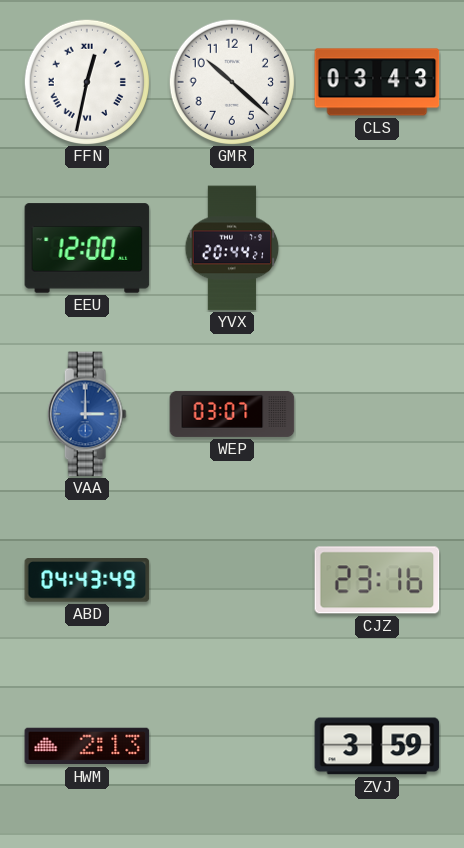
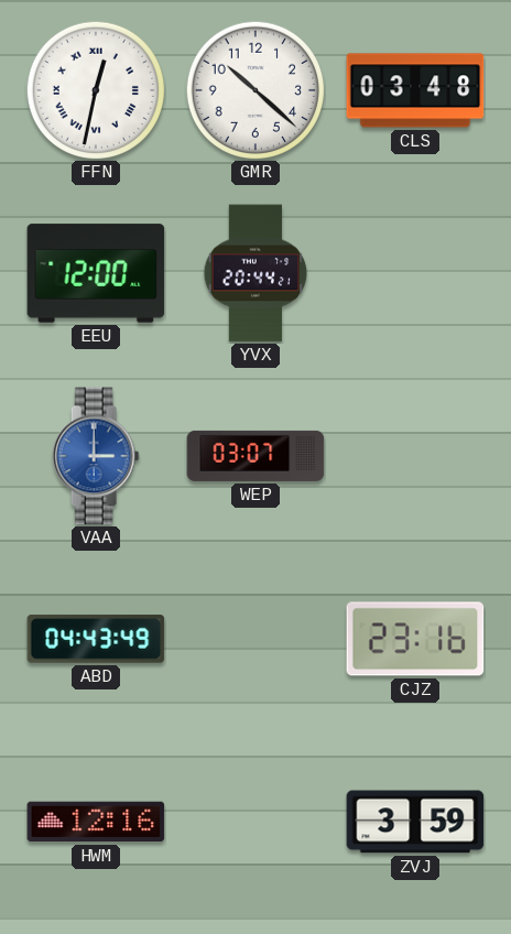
CLS: 03:43 -> 03:48
HWM: 2:13 -> 12:16
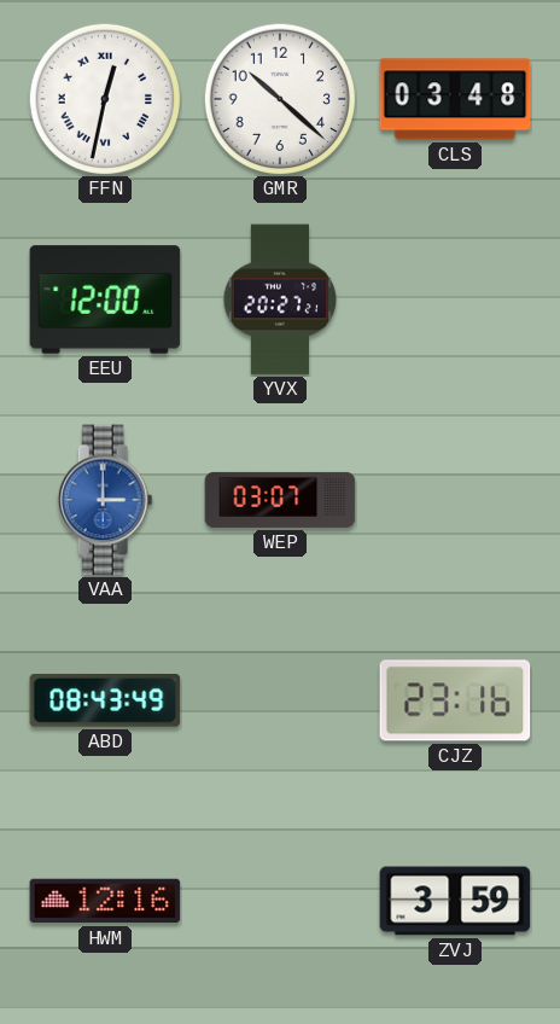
YVX: 20:44 -> 20:27
ABD: 04:43 -> 08:43
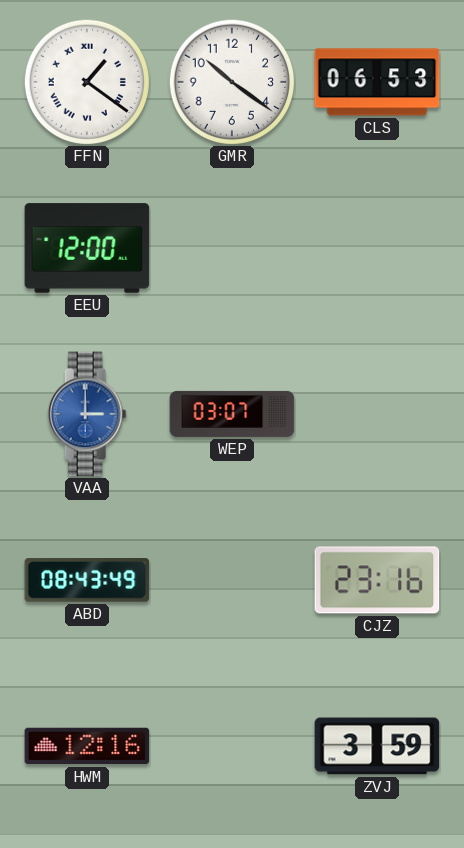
FFN: 12:32 -> 1:21
GMR: 10:22 -> 10:21
CLS: 03:48 -> 06:53
YVX: 20:27 -> none
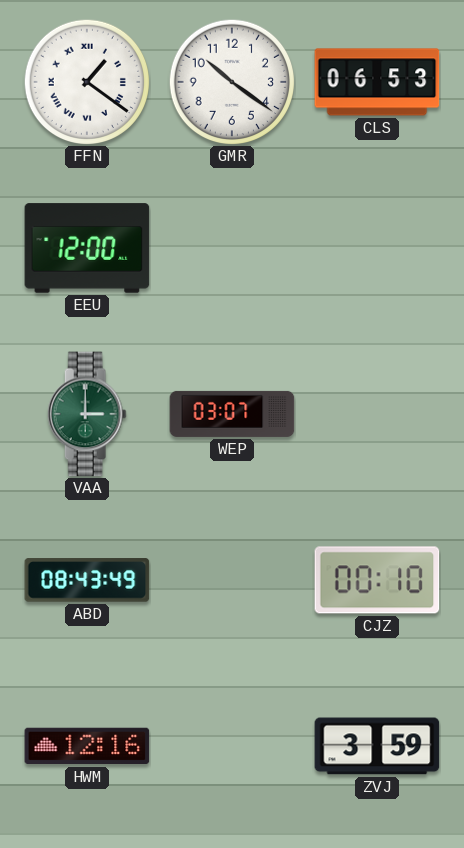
VAA dial: blue -> green
CJZ: 23:16 -> 00:10
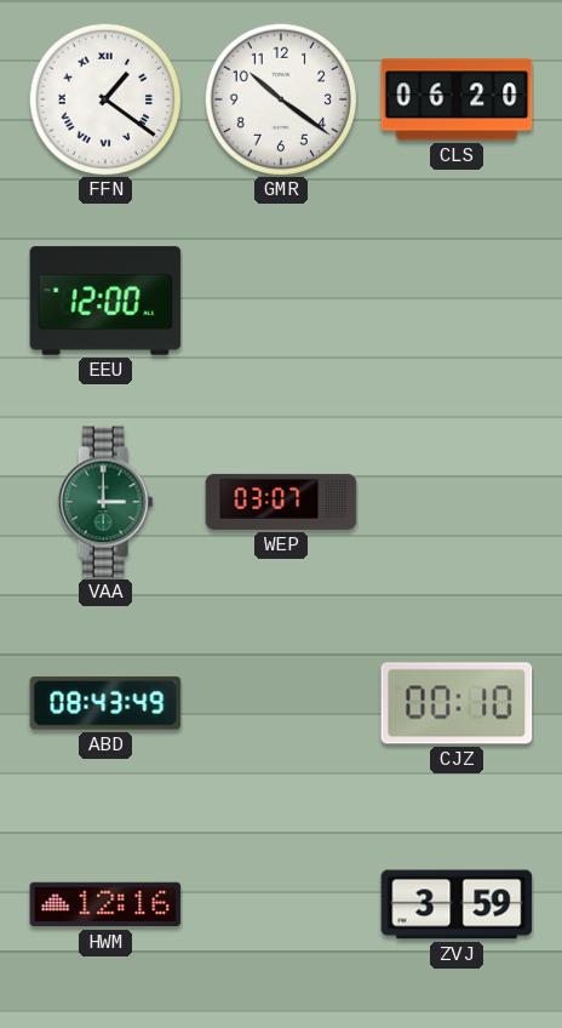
CLS: 06:53 -> 06:20
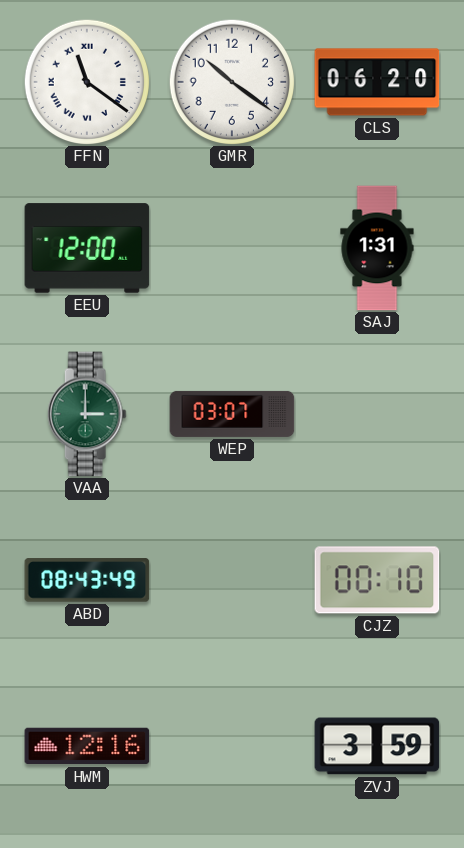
FFN: 1:21 -> 11:21
SAJ: none -> 1:31
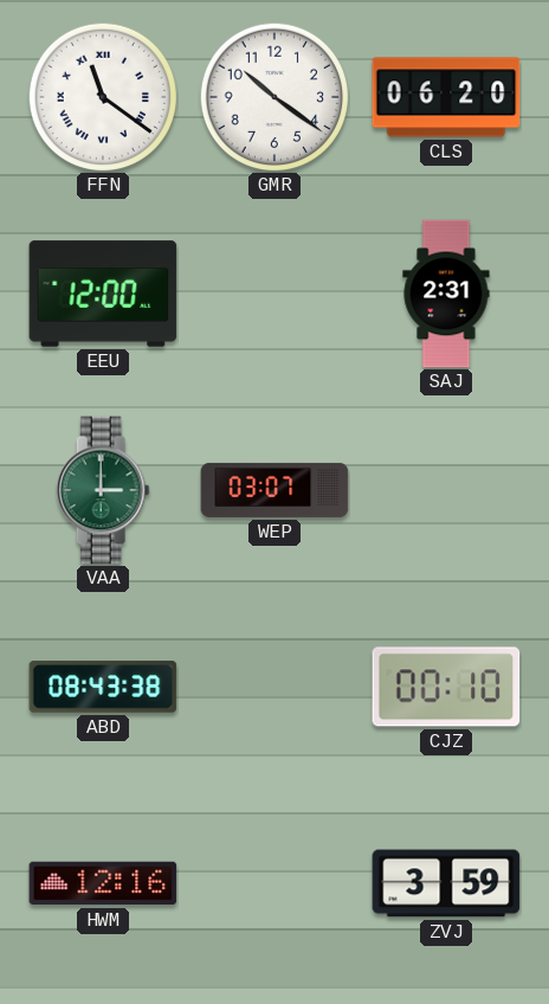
SAJ: 1:31 -> 2:31
ABD: 08:43:49 -> 08:43:38
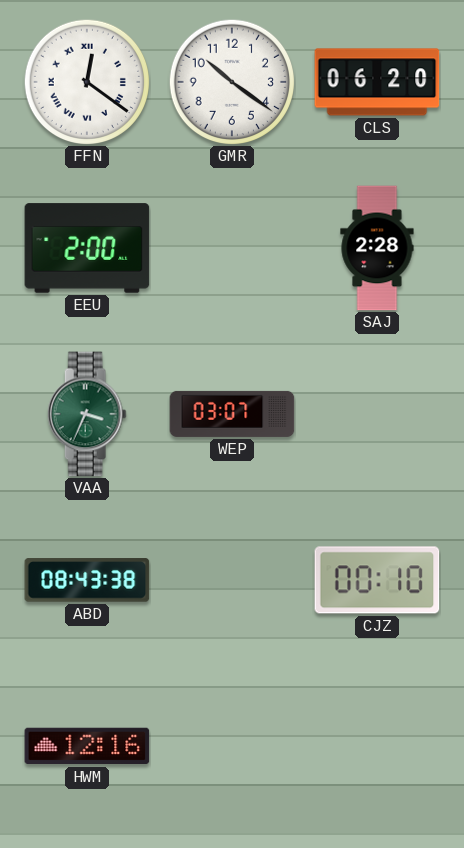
FFN: 11:21 -> 12:21
EEU: 12:00 -> 2:00
SAJ: 2:31 -> 2:28
VAA: 3:00 -> 3:34
ZVJ: 3:59 -> none
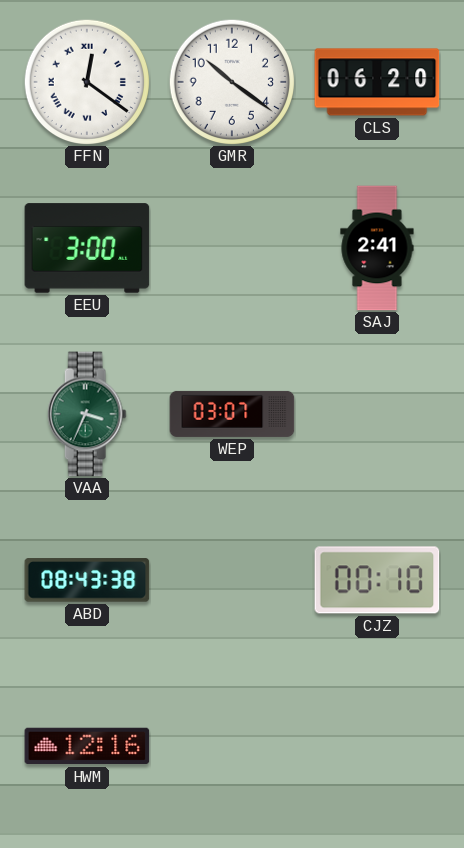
EEU: 2:00 -> 3:00
SAJ: 2:28 -> 2:41
